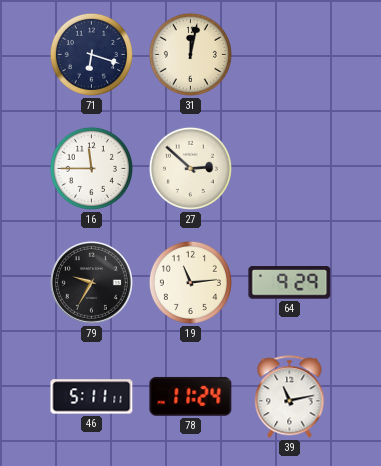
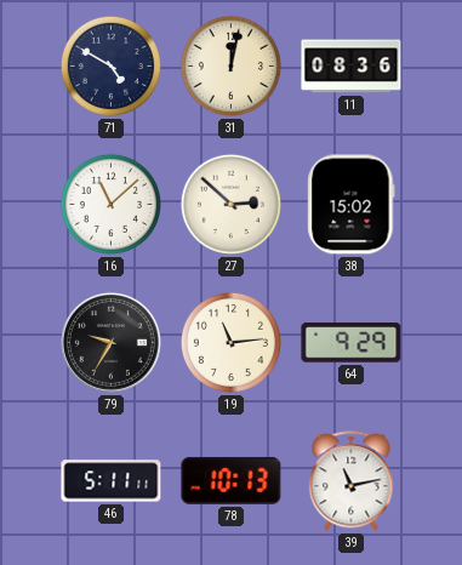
71: 6:18 -> 4:50
11: none -> 08:36
16: 11:45 -> 11:08
38: none -> 15:02
78: 11:24 -> 10:13
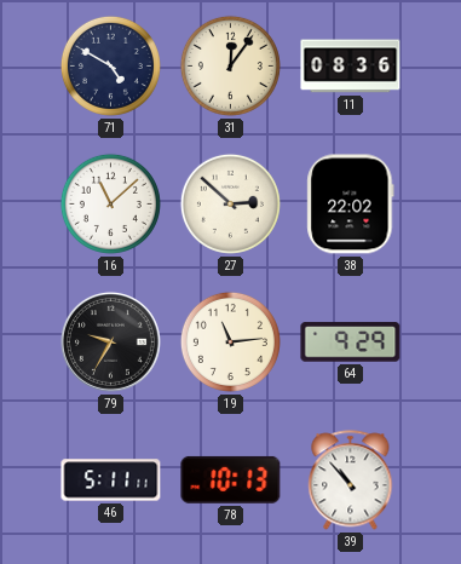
31: 12:02 -> 12:06
38: 15:02 -> 22:02
39: 11:13 -> 10:53
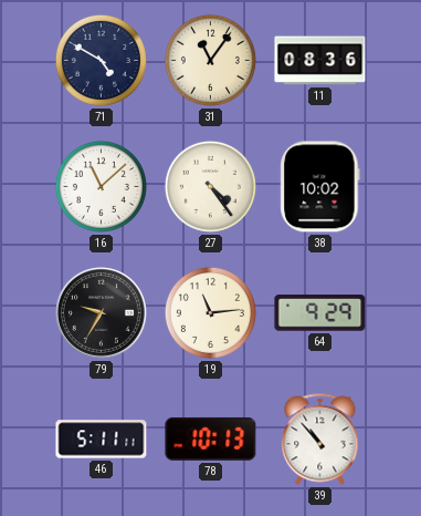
31: 12:06 -> 11:06
27: 2:52 -> 4:24
38: 22:02 -> 10:02
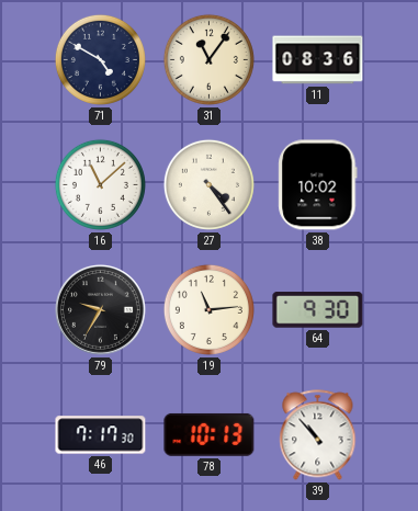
64: 9:29 -> 9:30
46: 5:11 -> 7:17
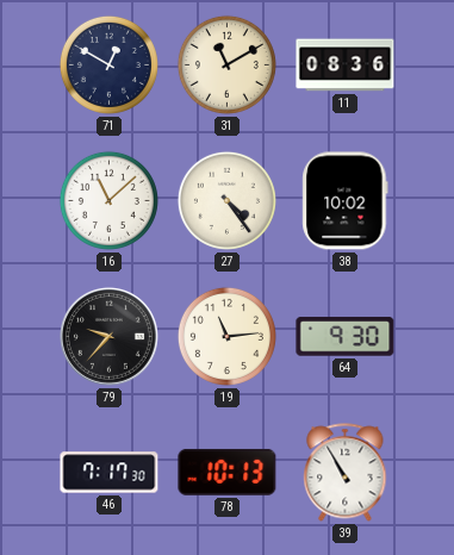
71: 4:50 -> 12:50
31: 11:06 -> 11:10
79: 9:35 -> 9:37
39: 10:53 -> 10:55
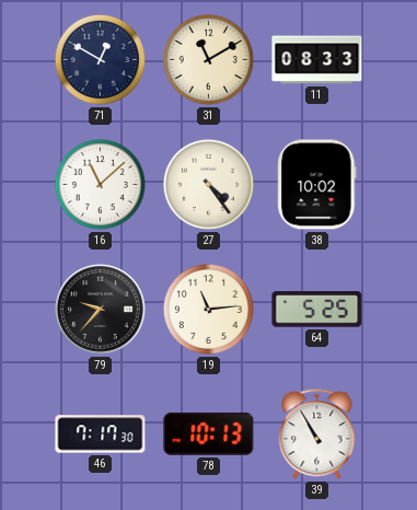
11: 08:36 -> 08:33
64: 9:30 -> 5:25
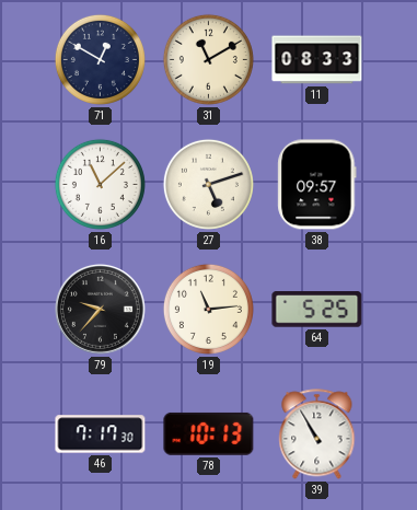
27: 4:24 -> 5:12
38: 10:02 -> 09:57
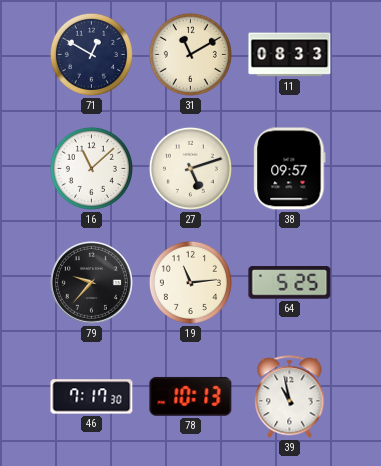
39: 10:55 -> 10:58
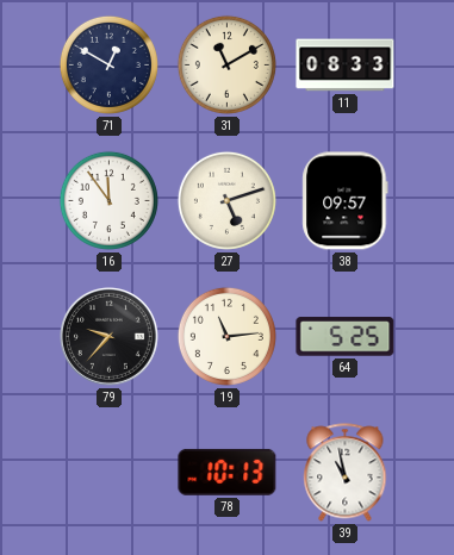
16: 11:08 -> 11:54
46: 7:17 -> none
